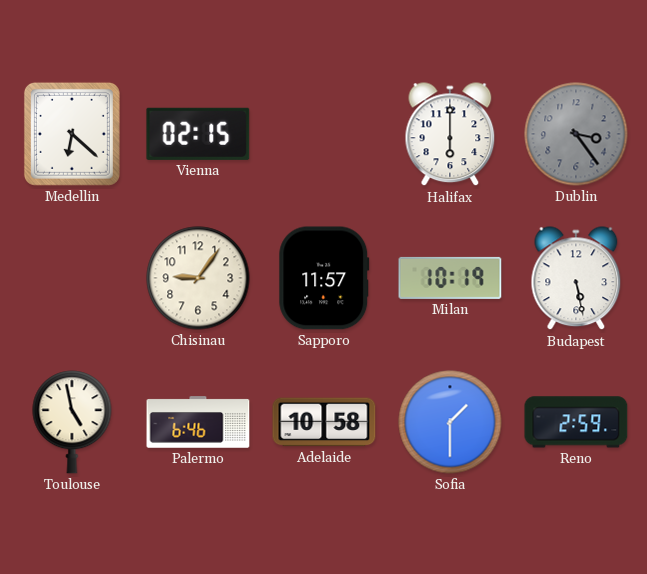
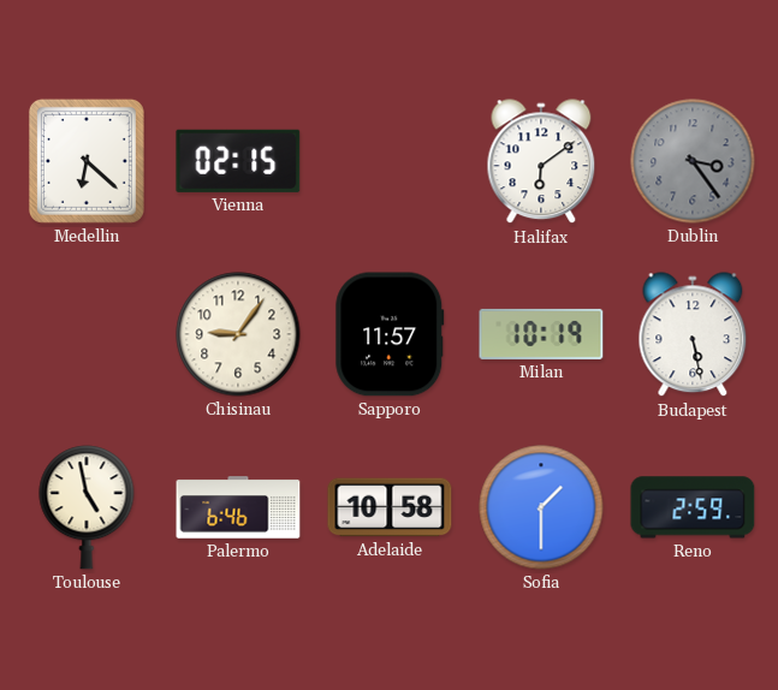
Halifax: 6:00 -> 6:09
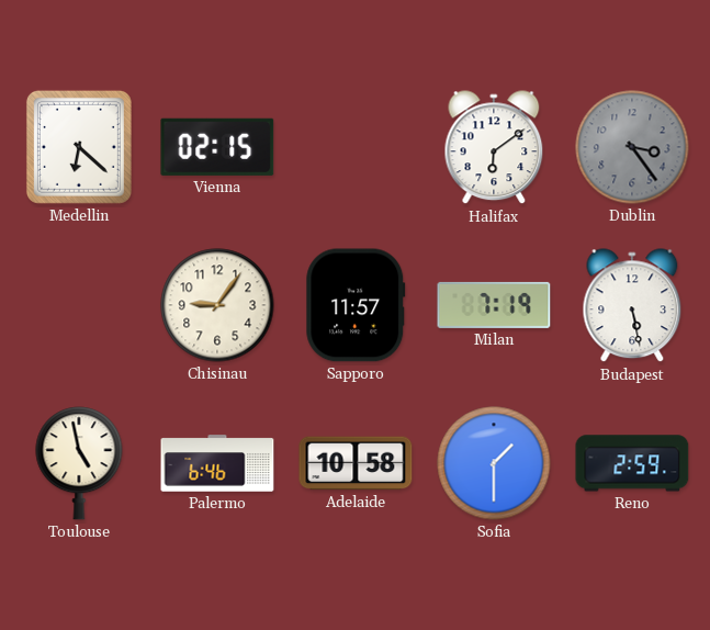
Milan: 10:19 -> 7:19
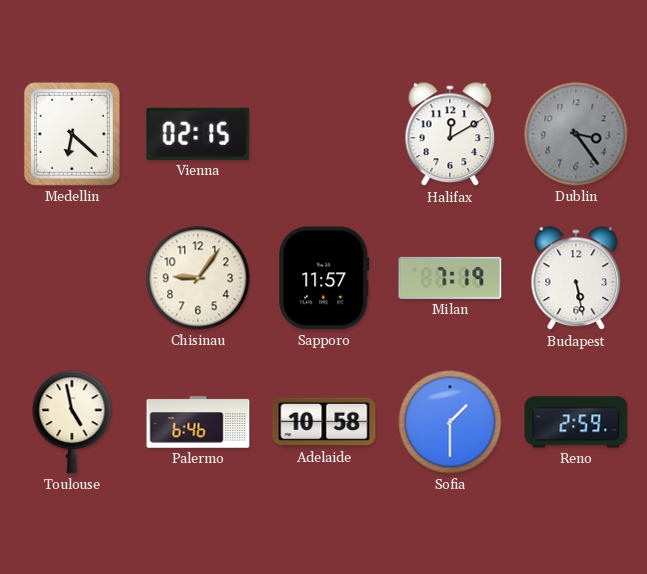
Halifax: 6:09 -> 12:10
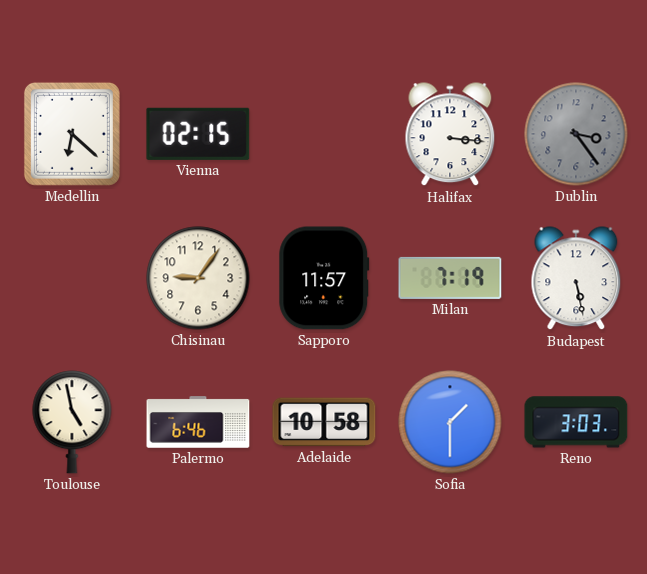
Halifax: 12:10 -> 3:16
Reno: 2:59 -> 3:03
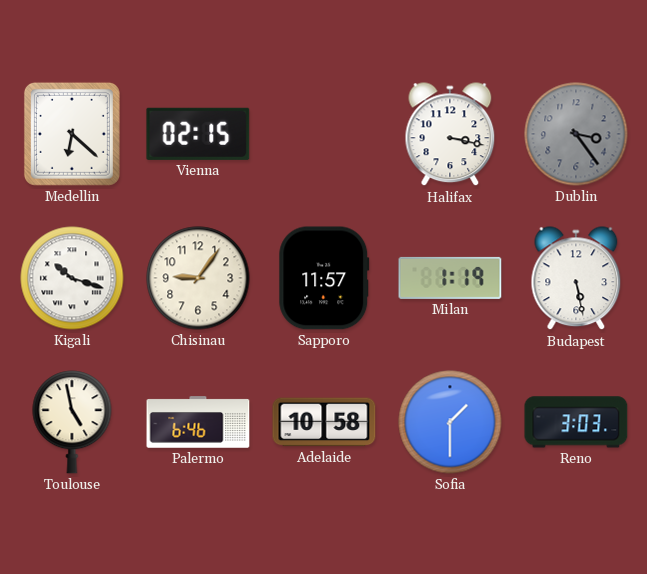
Halifax: 3:16 -> 3:17
Kigali: none -> 10:18
Milan: 7:19 -> 1:19
